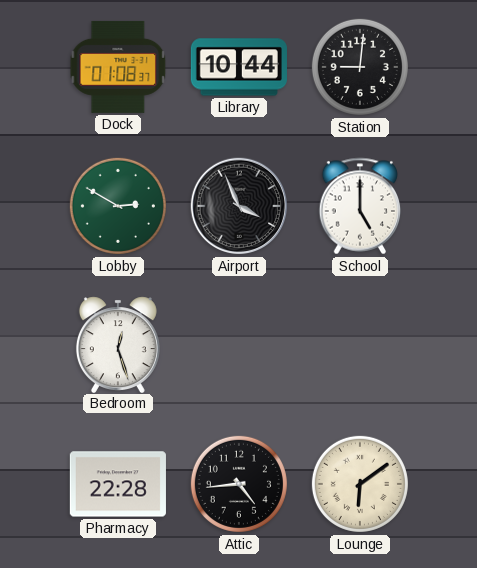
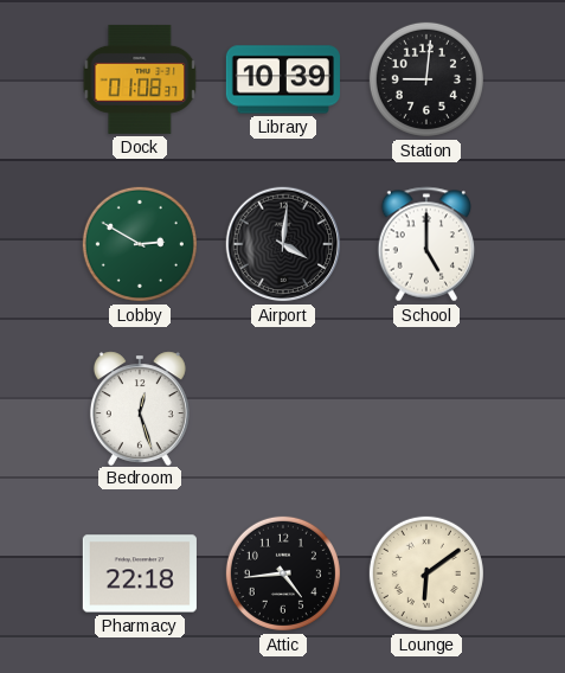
Library: 10:44 -> 10:39
Airport: 3:56 -> 4:01
Pharmacy: 22:28 -> 22:18
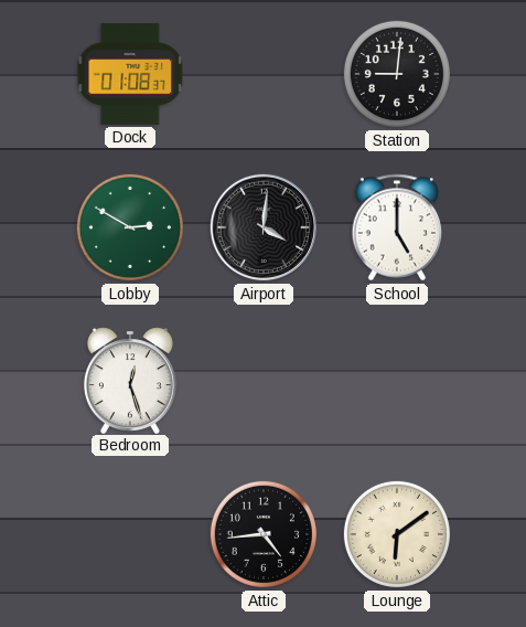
Library: 10:39 -> none
Pharmacy: 22:18 -> none
